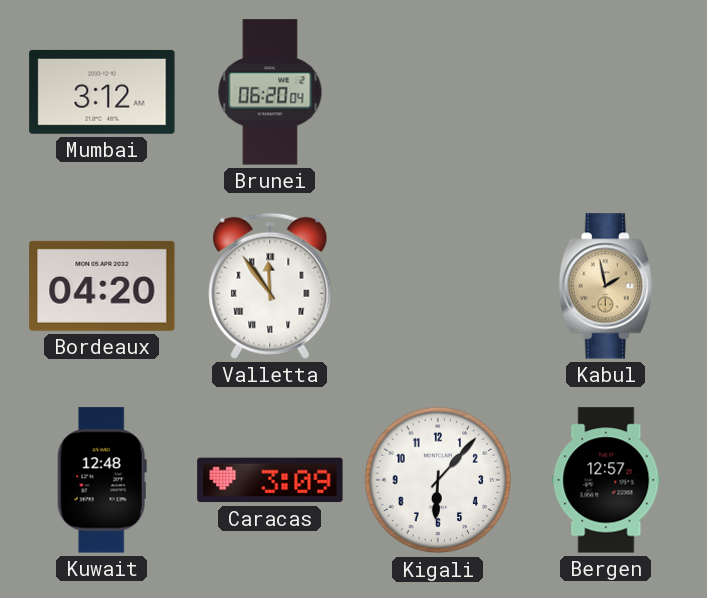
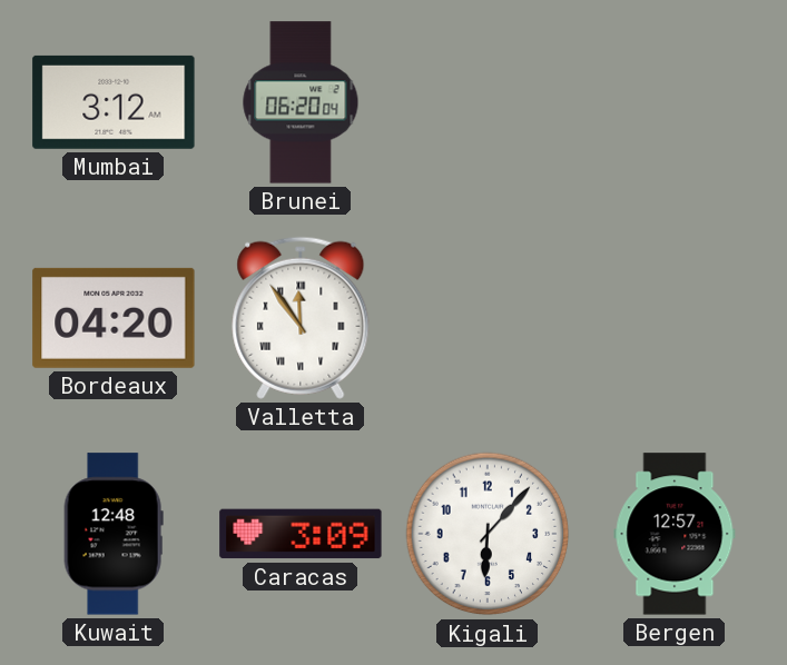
Kabul: 1:58 -> none
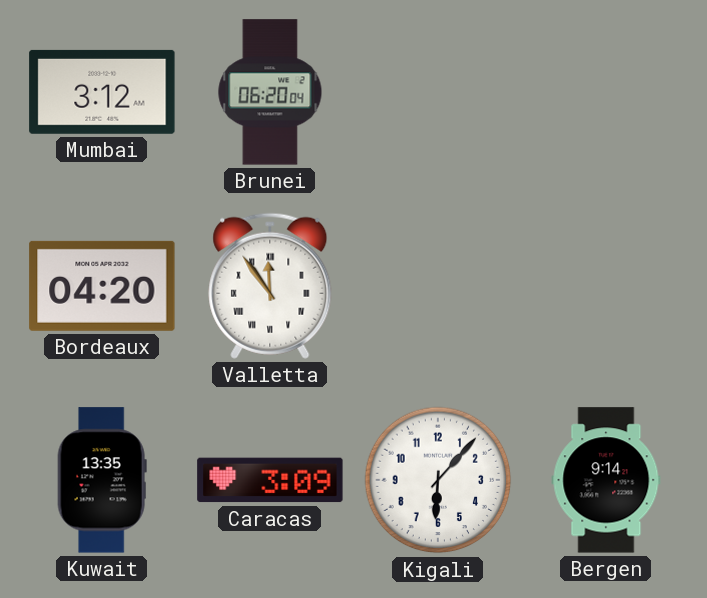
Kuwait: 12:48 -> 13:35
Bergen: 12:57 -> 9:14
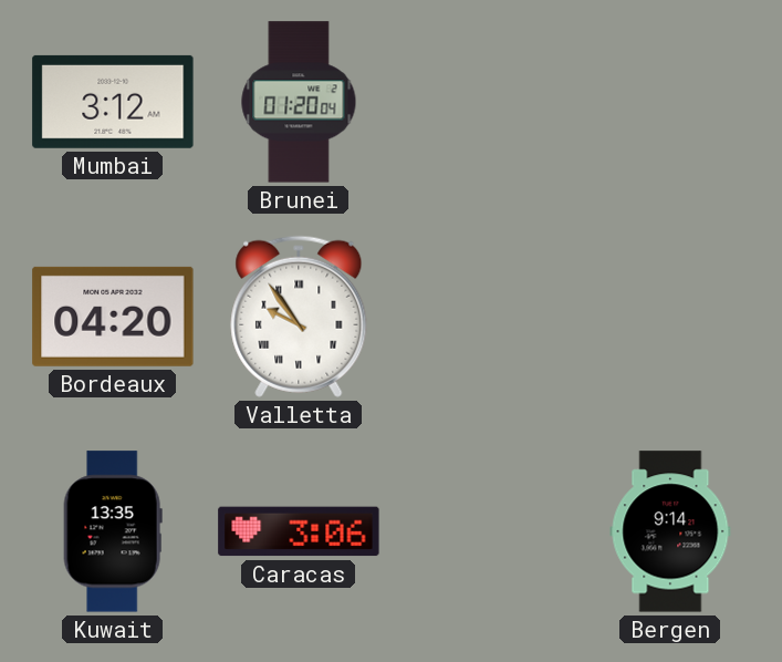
Brunei: 06:20 -> 01:20
Valletta: 11:54 -> 9:54
Caracas: 3:09 -> 3:06
Kigali: 6:07 -> none
